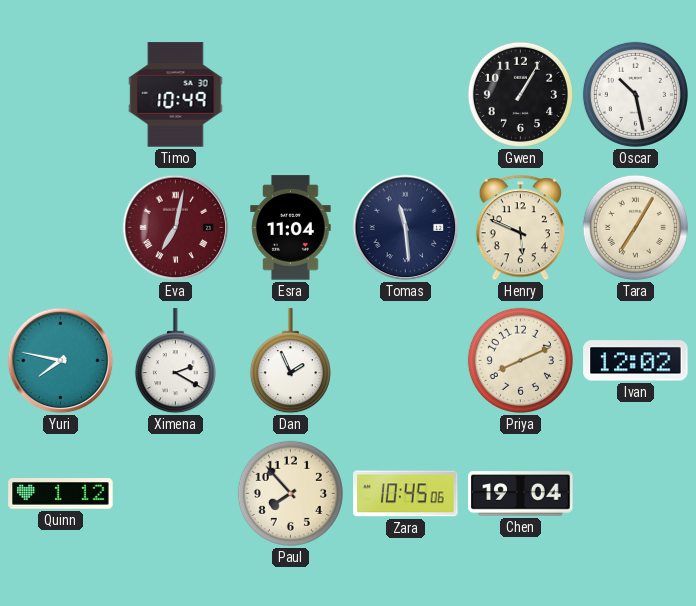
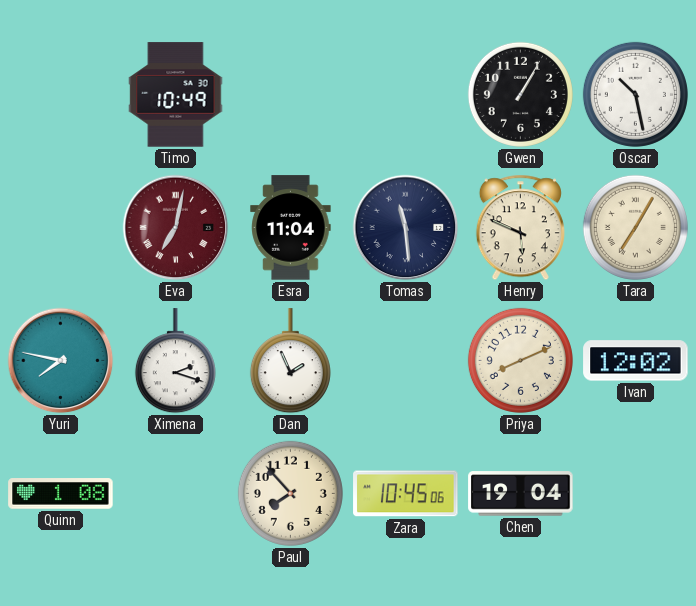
Ximena: 2:20 -> 2:18
Quinn: 1:12 -> 1:08
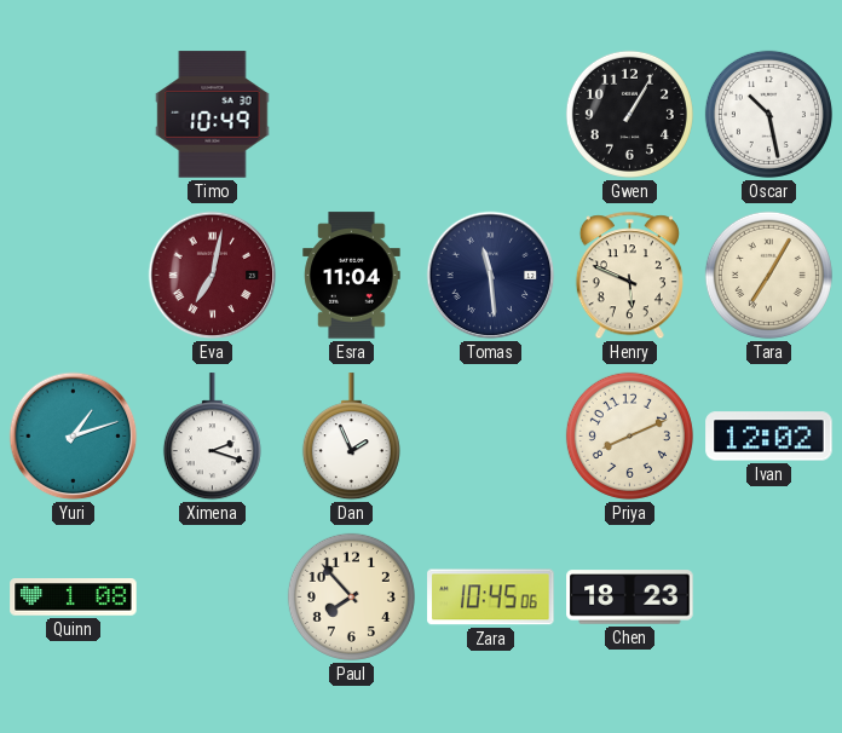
Yuri: 7:47 -> 1:12
Chen: 19:04 -> 18:23
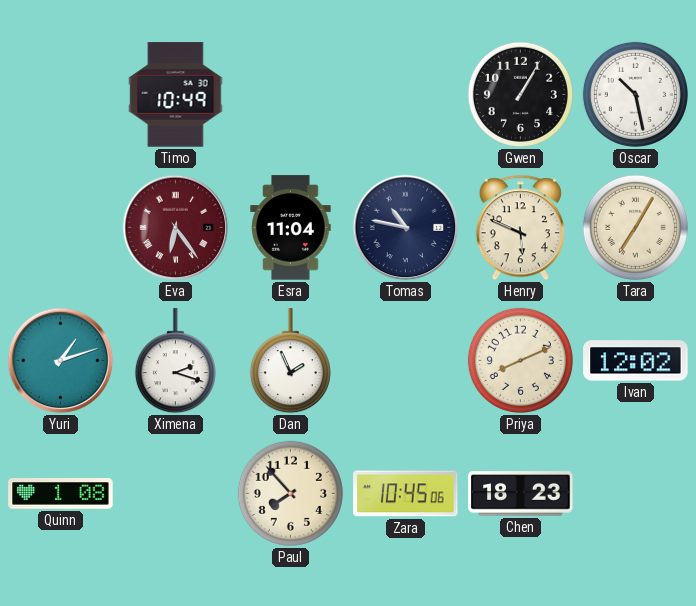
Eva: 7:02 -> 6:24
Tomas: 11:29 -> 10:47
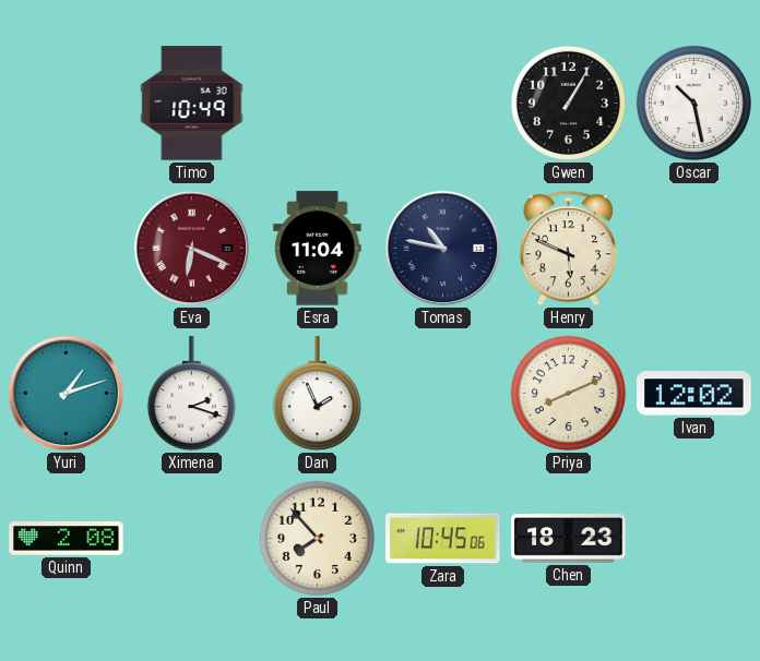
Eva: 6:24 -> 6:19
Tara: 7:05 -> none
Quinn: 1:08 -> 2:08
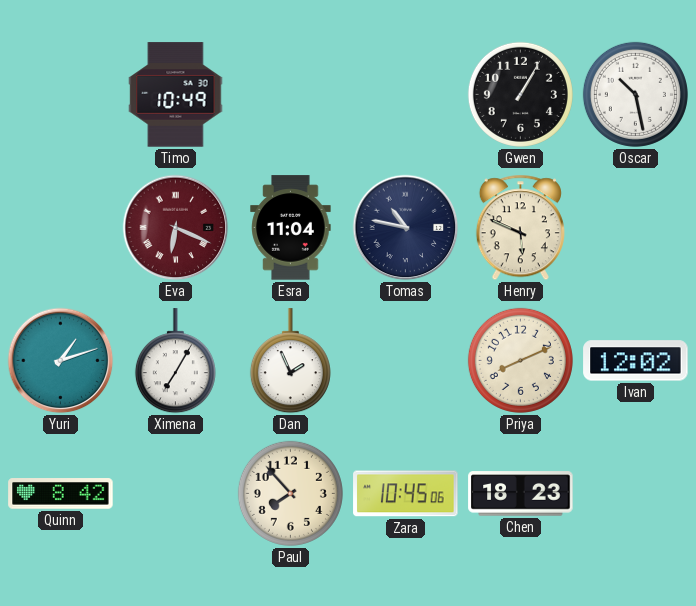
Ximena: 2:18 -> 7:05
Quinn: 2:08 -> 8:42
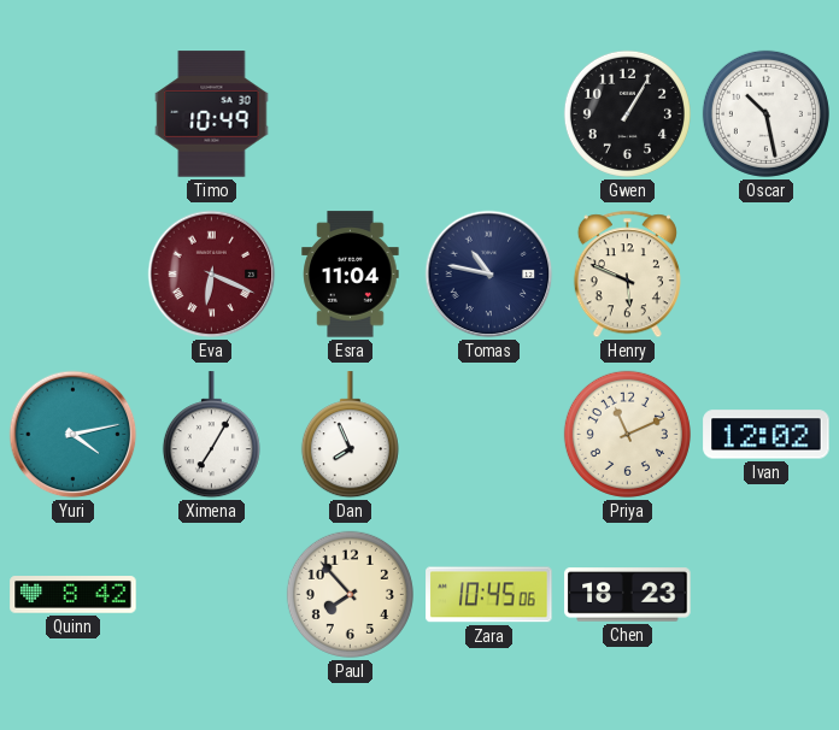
Yuri: 1:12 -> 4:13
Dan: 1:56 -> 7:56
Priya: 8:11 -> 11:11
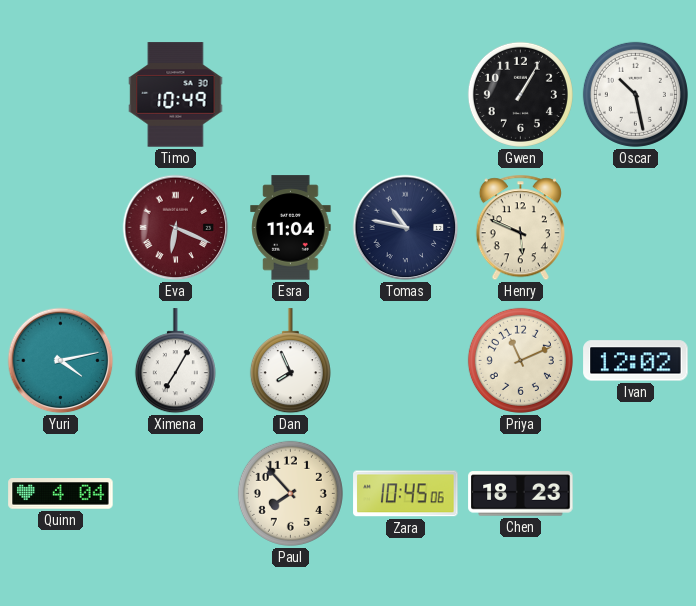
Quinn: 8:42 -> 4:04
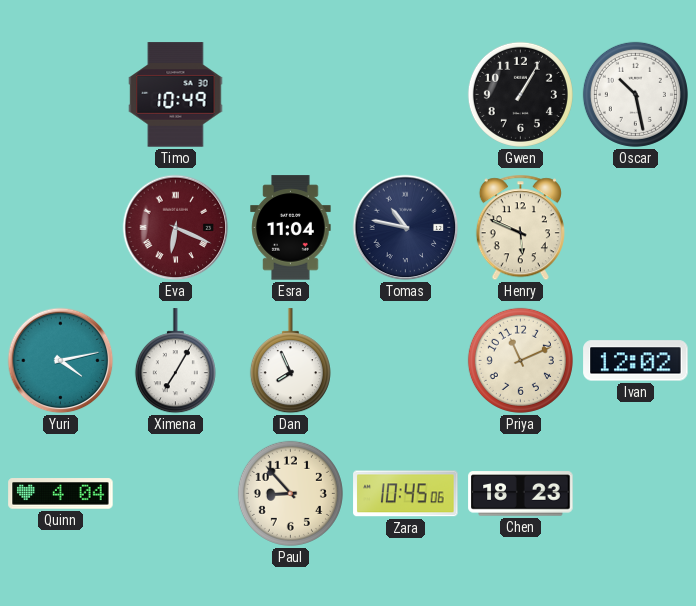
Paul: 7:53 -> 8:53
